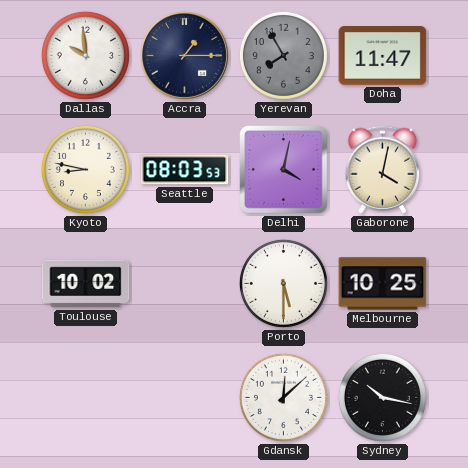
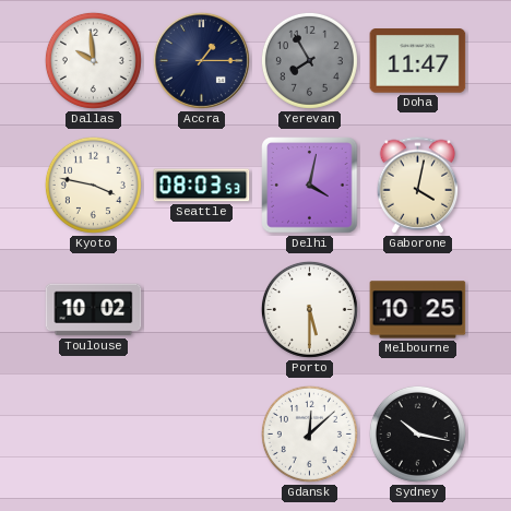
Kyoto: 8:47 -> 3:47
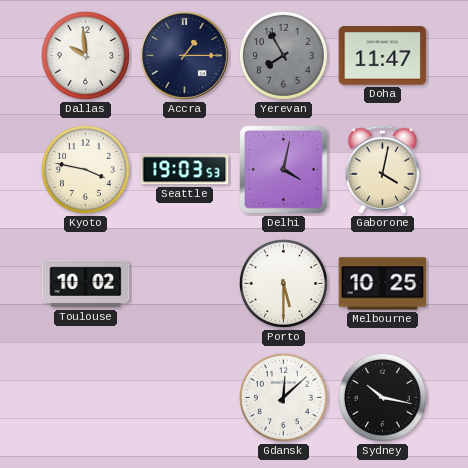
Seattle: 08:03 -> 19:03
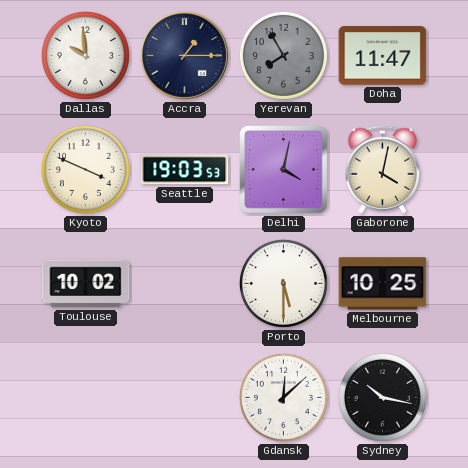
Kyoto: 3:47 -> 3:49
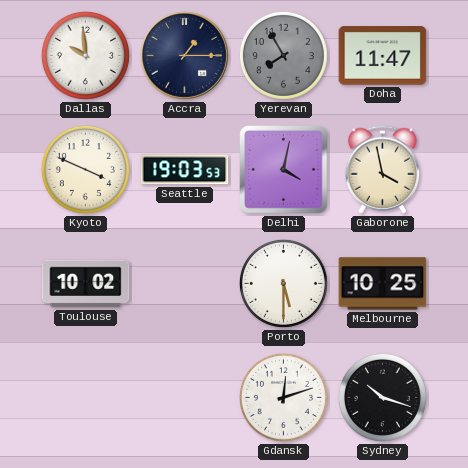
Gaborone: 4:02 -> 3:58
Gdansk: 12:08 -> 12:12
Sydney: 10:17 -> 10:18
